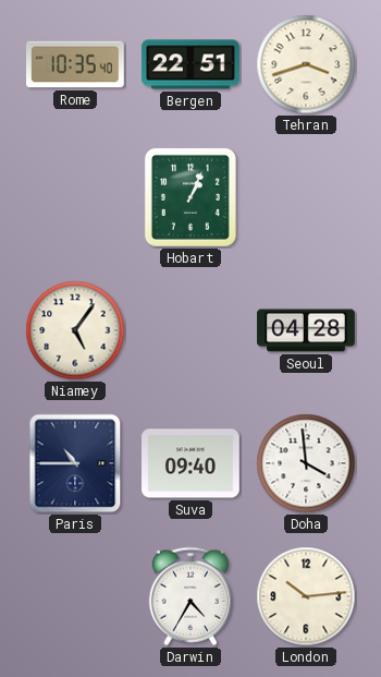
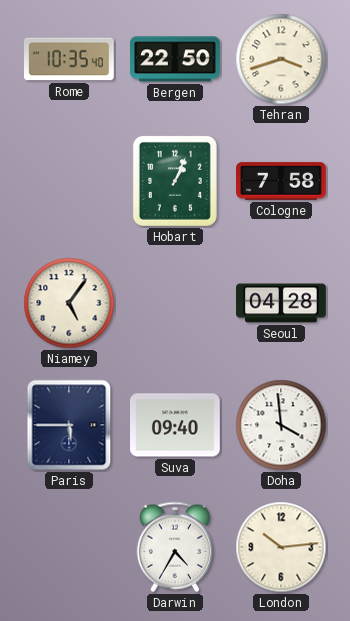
Bergen: 22:51 -> 22:50
Cologne: none -> 7:58
Paris: 10:45 -> 5:45
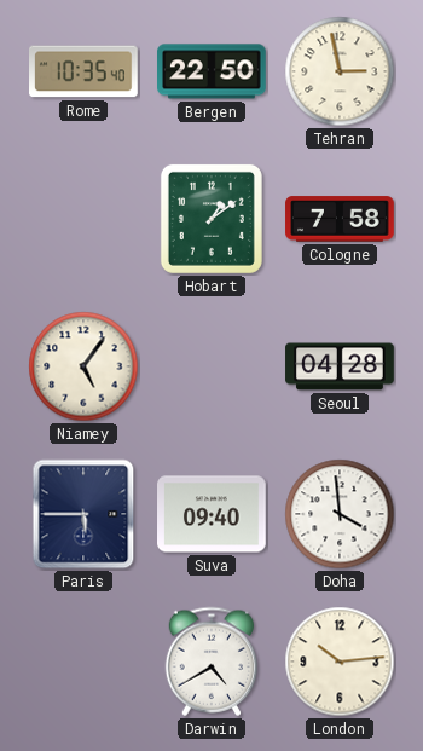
Tehran: 3:42 -> 2:58
Hobart: 1:04 -> 1:09
Darwin: 4:35 -> 4:40
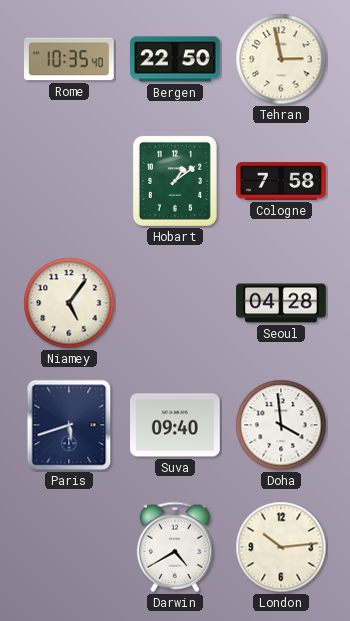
Paris: 5:45 -> 5:42
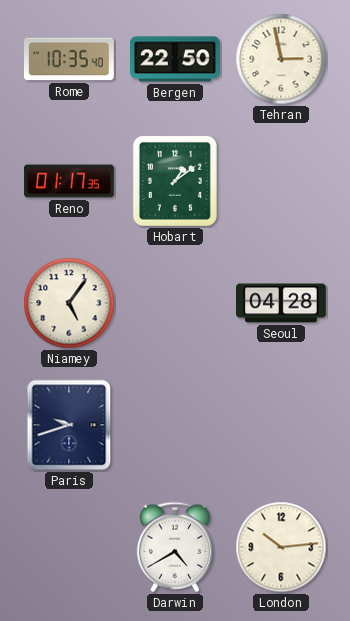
Reno: none -> 01:17
Cologne: 7:58 -> none
Paris: 5:42 -> 9:42
Suva: 09:40 -> none
Doha: 3:59 -> none
